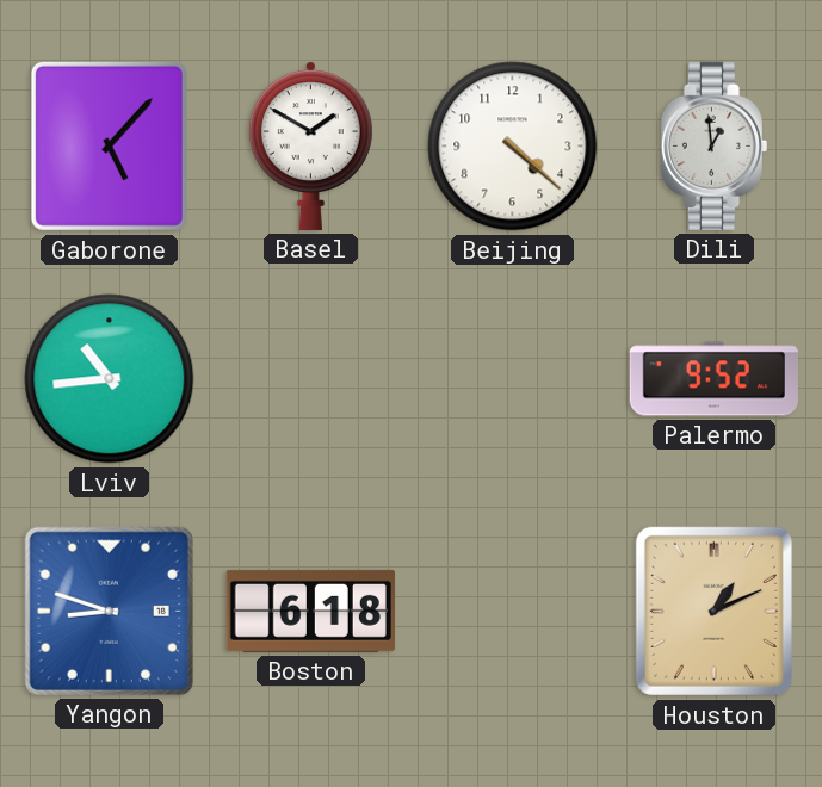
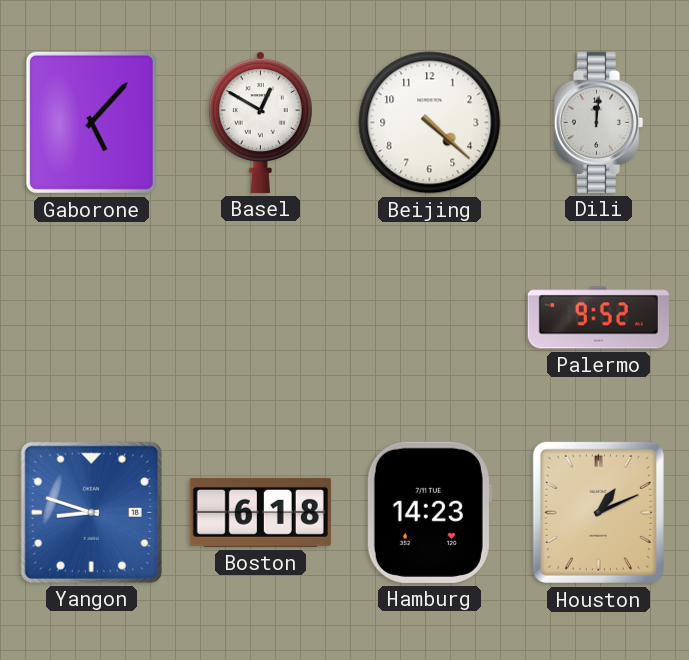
Basel: 1:50 -> 12:50
Dili: 12:59 -> 12:01
Lviv: 10:44 -> none
Hamburg: none -> 14:23
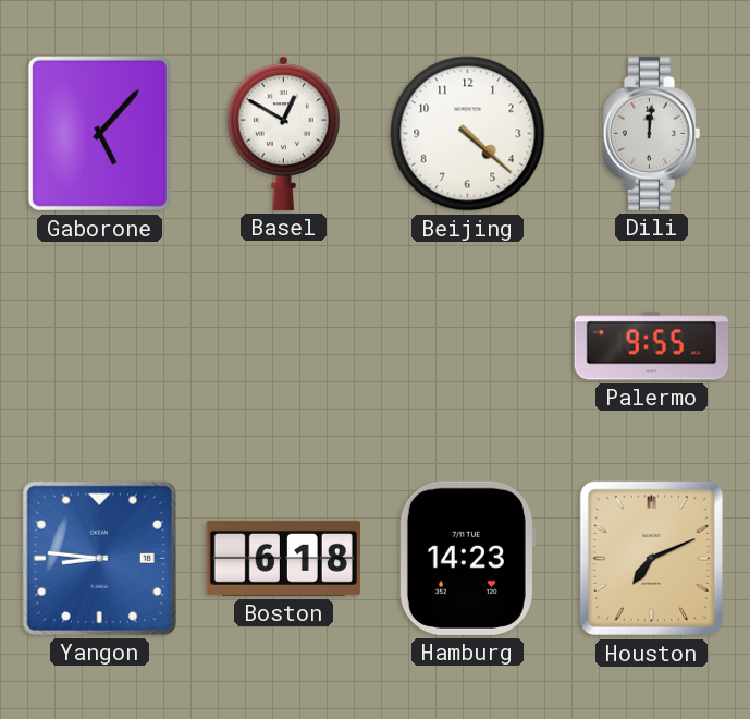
Palermo: 9:52 -> 9:55
Yangon: 8:48 -> 8:46
Houston: 1:11 -> 7:11
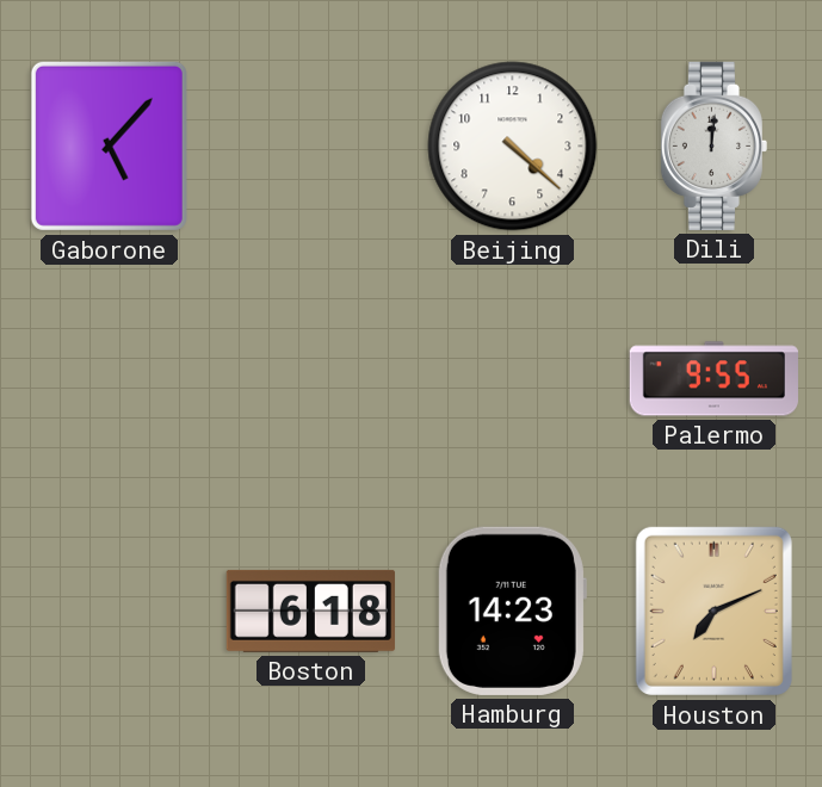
Basel: 12:50 -> none
Yangon: 8:46 -> none
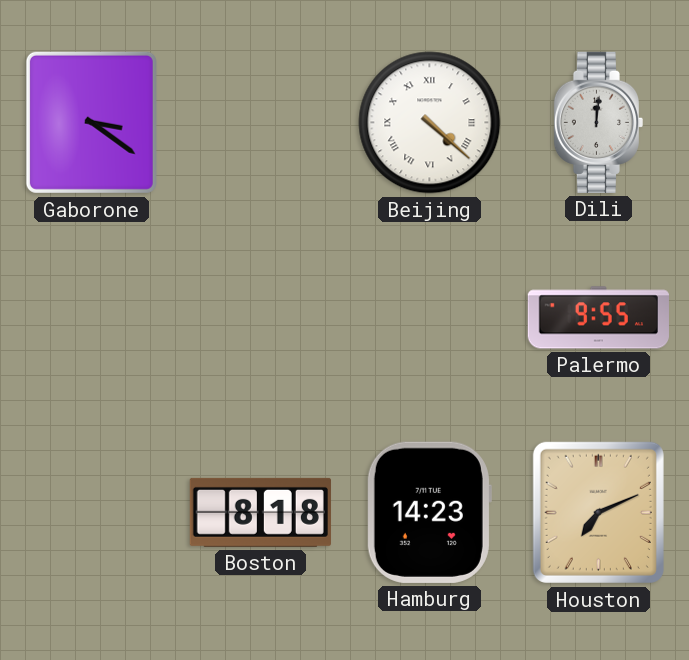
Gaborone: 5:07 -> 3:21
Beijing numerals: Arabic -> Roman
Boston: 6:18 -> 8:18
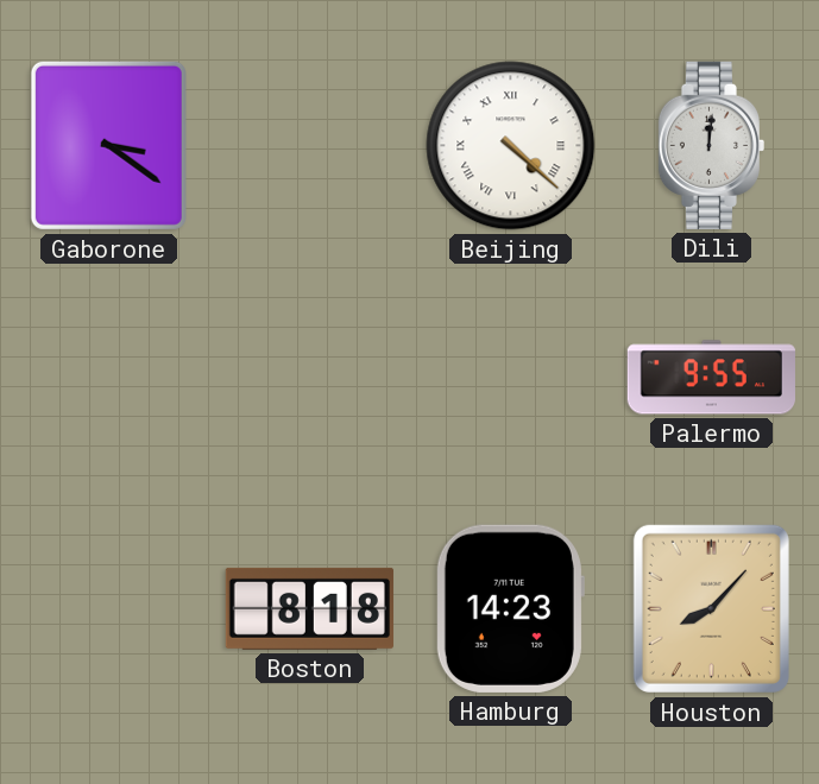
Houston: 7:11 -> 8:07
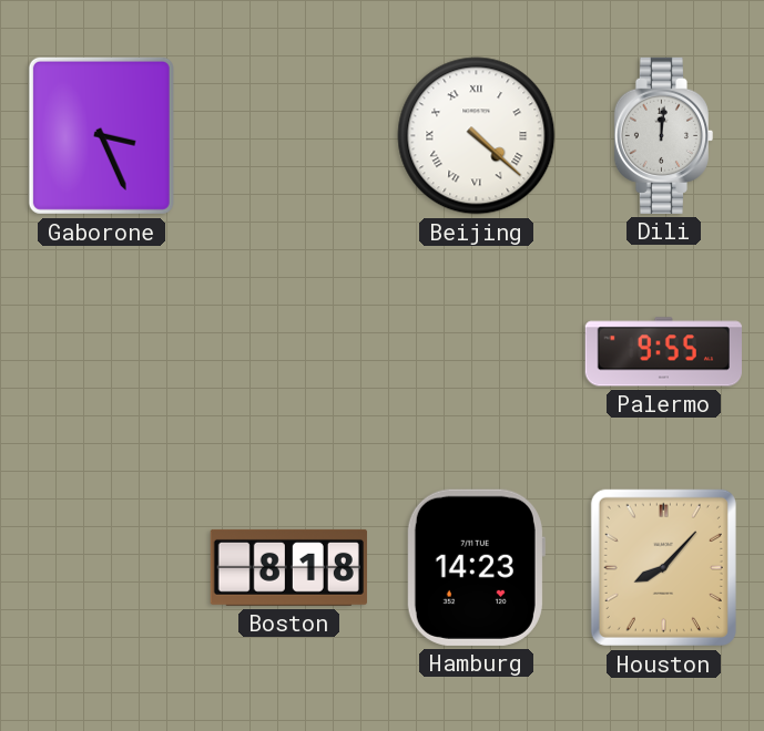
Gaborone: 3:21 -> 3:26
